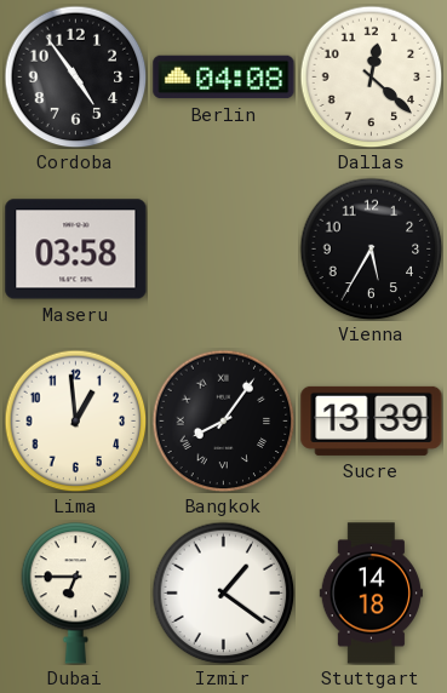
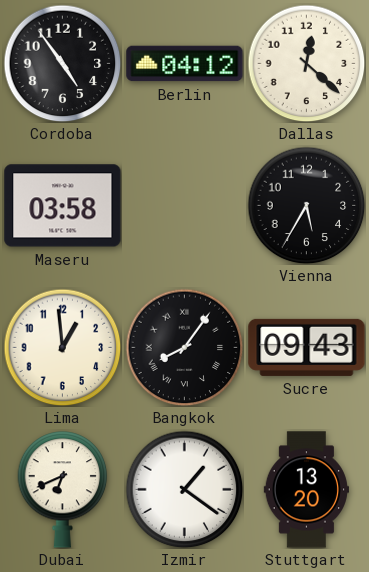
Berlin: 04:08 -> 04:12
Sucre: 13:39 -> 09:43
Dubai: 6:45 -> 6:41
Stuttgart: 14:18 -> 13:20
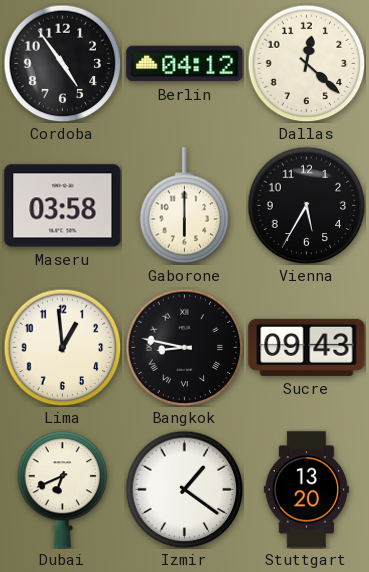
Gaborone: none -> 6:00
Bangkok: 8:06 -> 8:47
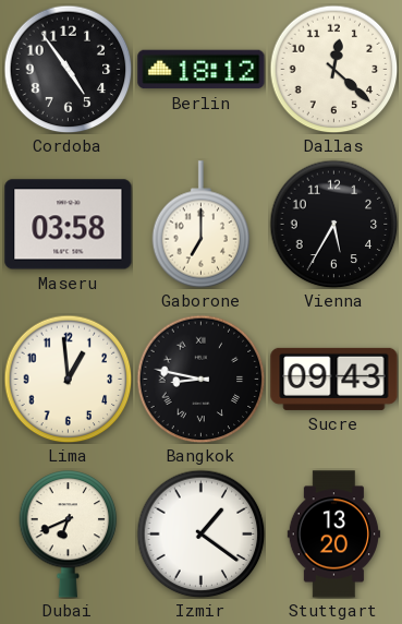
Berlin: 04:12 -> 18:12
Gaborone: 6:00 -> 7:00
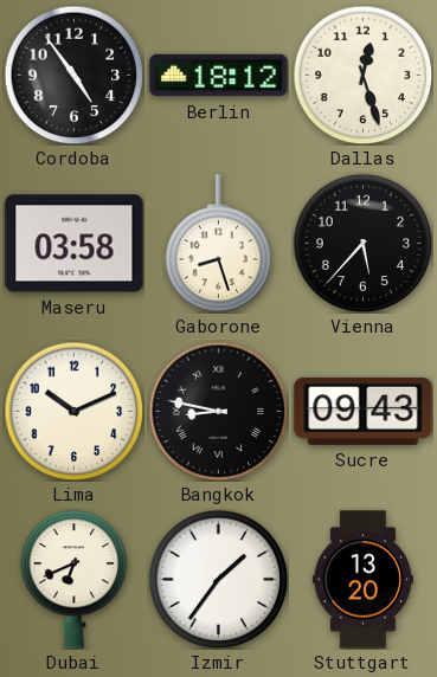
Dallas: 12:22 -> 12:27
Gaborone: 7:00 -> 8:27
Vienna: 5:35 -> 5:37
Lima: 12:59 -> 10:11
Izmir: 1:21 -> 1:36
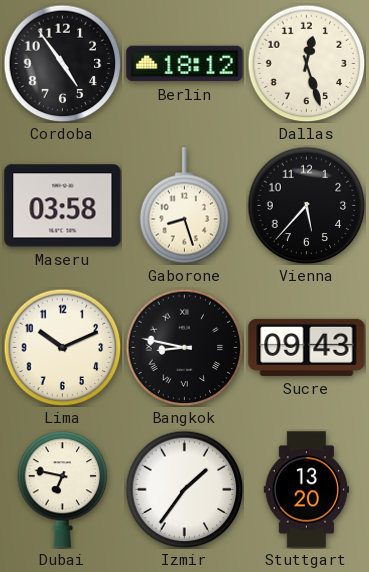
Dubai: 6:41 -> 6:47
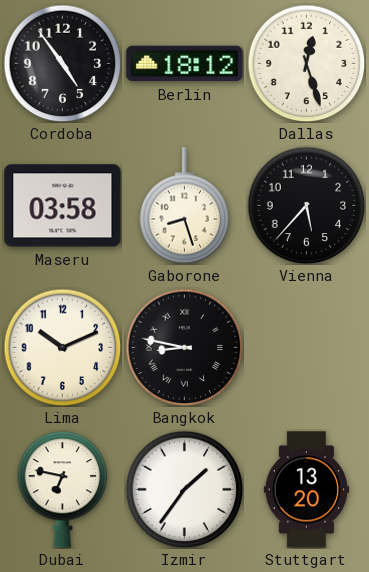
Sucre: 09:43 -> none
